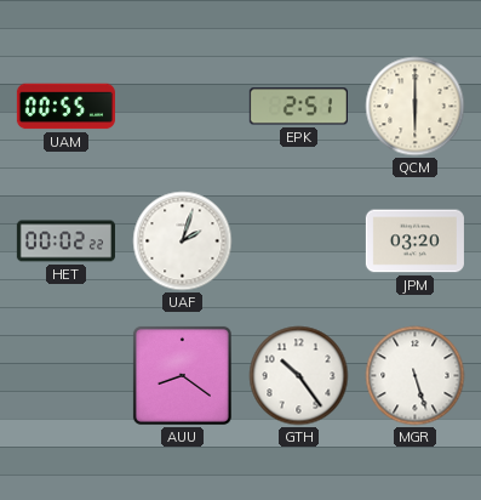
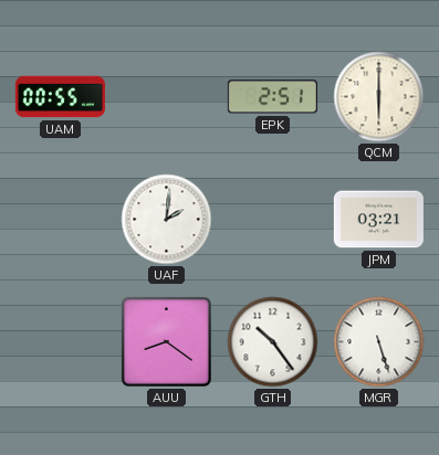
HET: 00:02 -> none
UAF: 2:03 -> 2:01
JPM: 03:20 -> 03:21
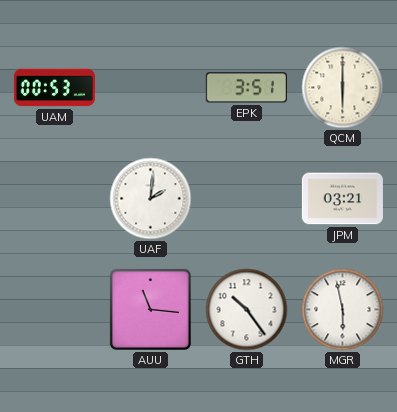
UAM: 00:55 -> 00:53
EPK: 2:51 -> 3:51
AUU: 8:21 -> 11:16
MGR: 5:27 -> 5:58
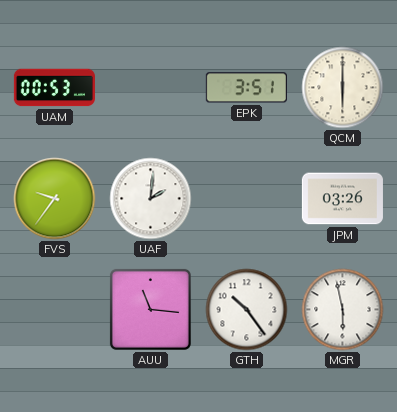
FVS: none -> 9:36
JPM: 03:21 -> 03:26
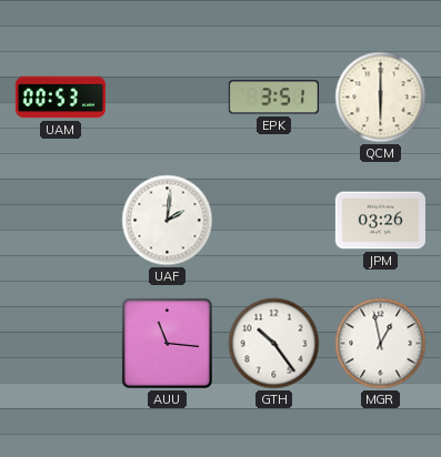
FVS: 9:36 -> none
MGR: 5:58 -> 12:58
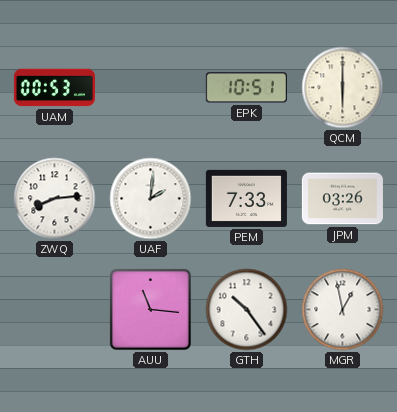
EPK: 3:51 -> 10:51
ZWQ: none -> 8:14
PEM: none -> 7:33
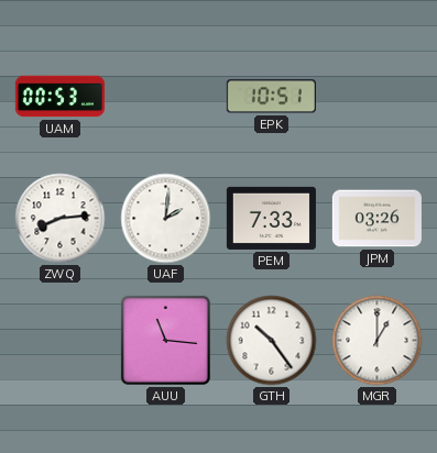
QCM: 6:00 -> none
MGR: 12:58 -> 1:00
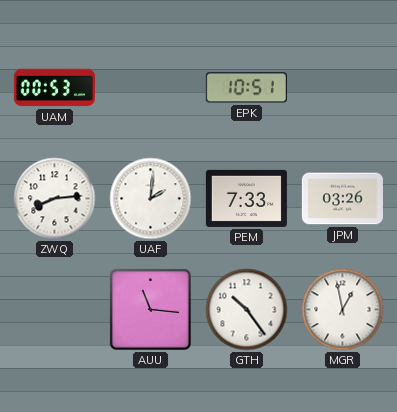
MGR: 1:00 -> 12:58
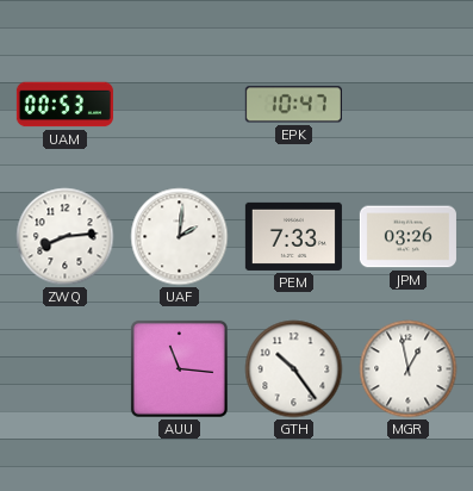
EPK: 10:51 -> 10:47
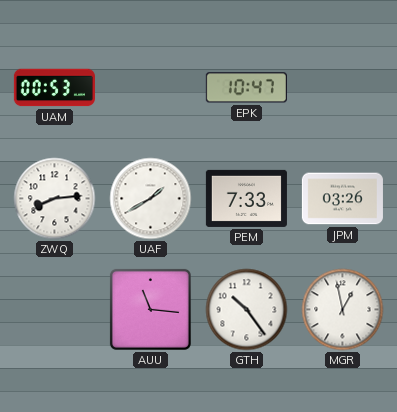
UAF: 2:01 -> 1:40
